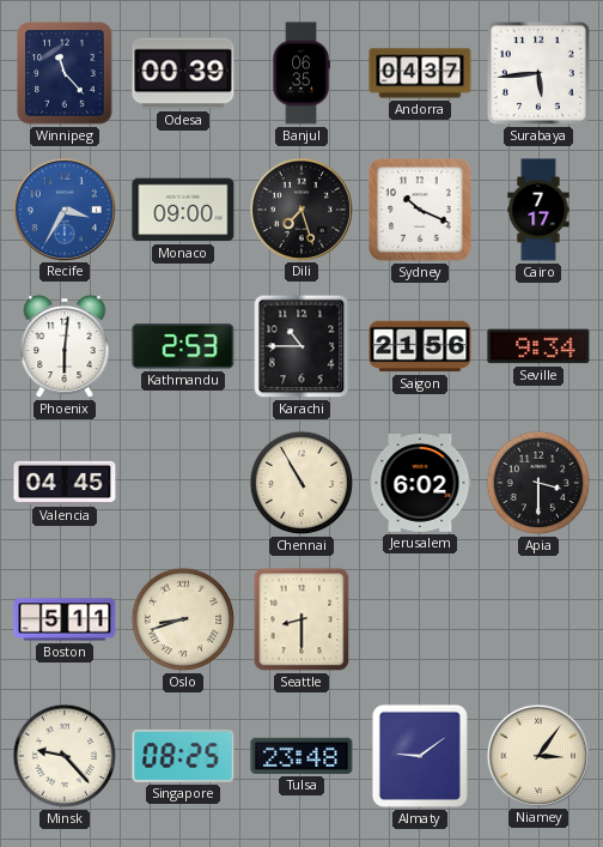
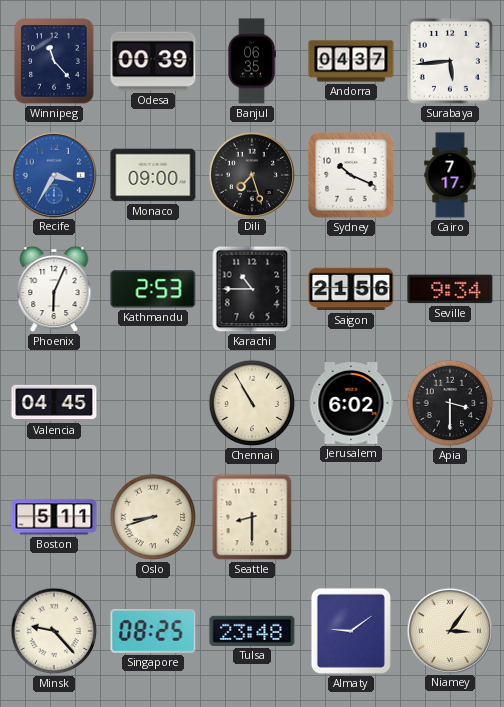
Phoenix: 6:01 -> 6:04
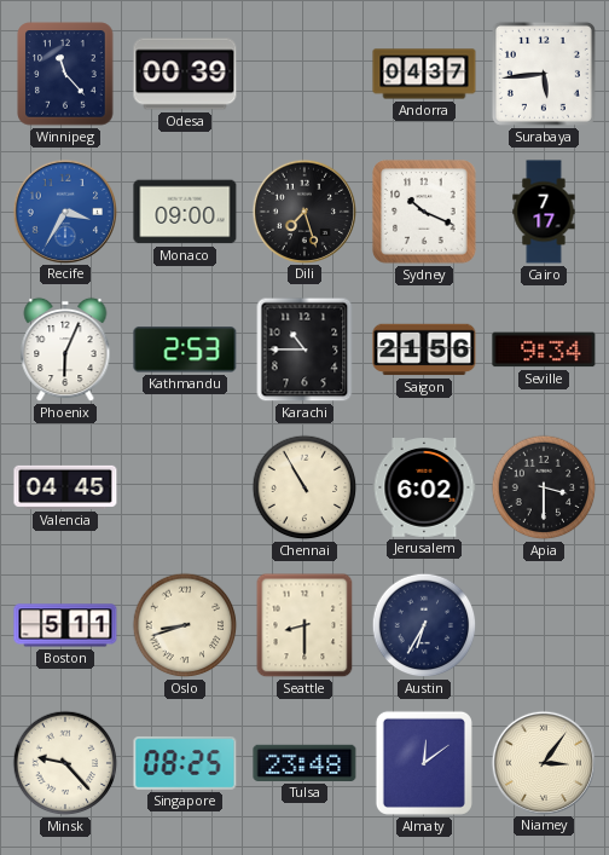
Banjul: 06:35 -> none
Austin: none -> 6:35
Almaty: 9:09 -> 12:09
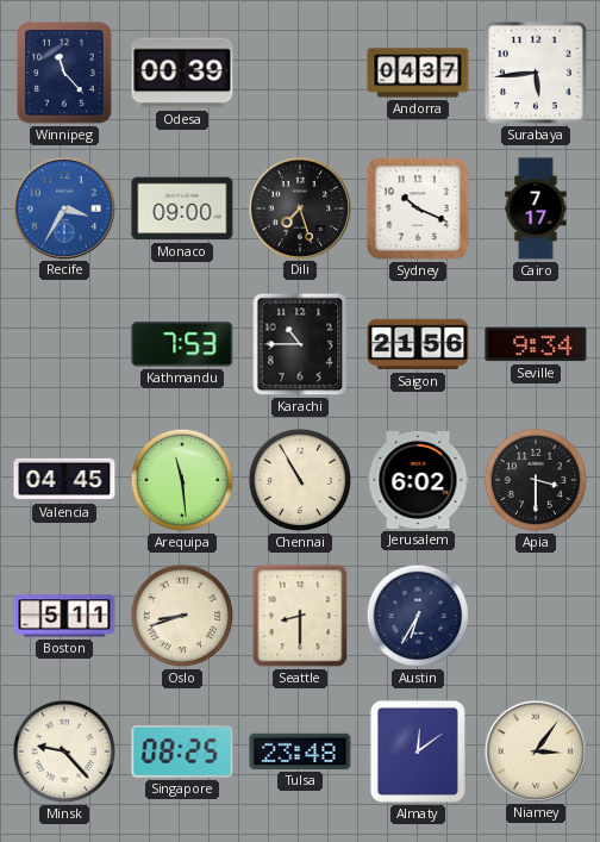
Phoenix: 6:04 -> none
Kathmandu: 2:53 -> 7:53
Arequipa: none -> 11:29
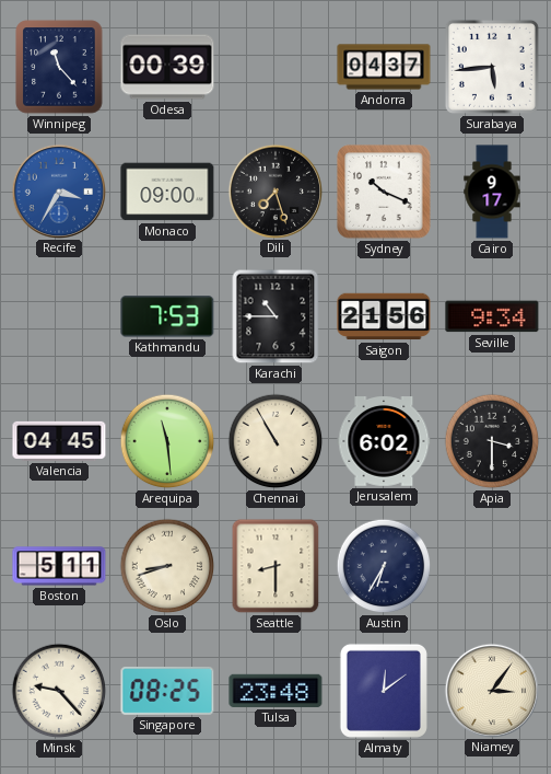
Cairo: 7:17 -> 9:17
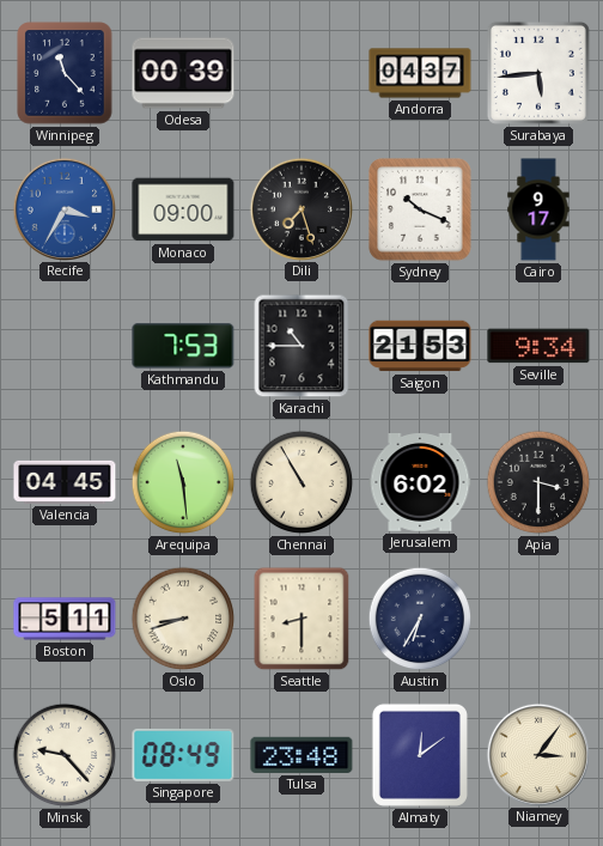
Saigon: 21:56 -> 21:53
Singapore: 08:25 -> 08:49
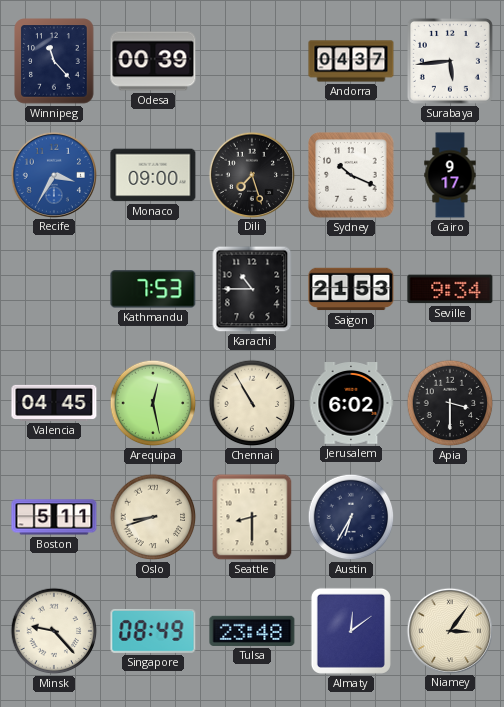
Arequipa: 11:29 -> 12:28
